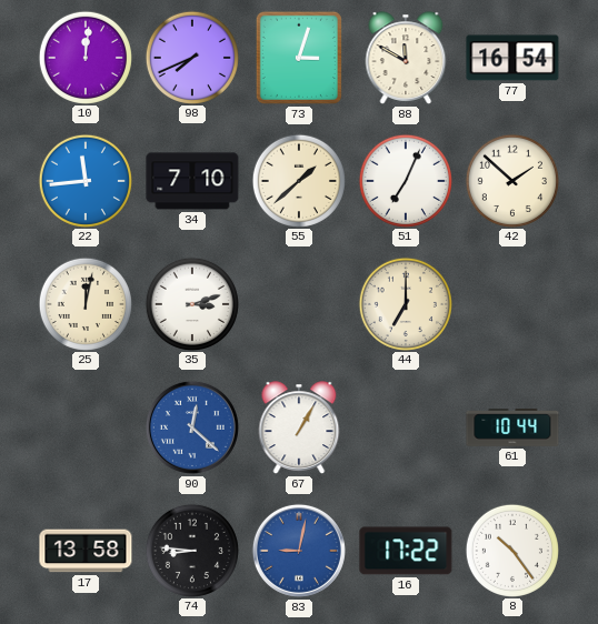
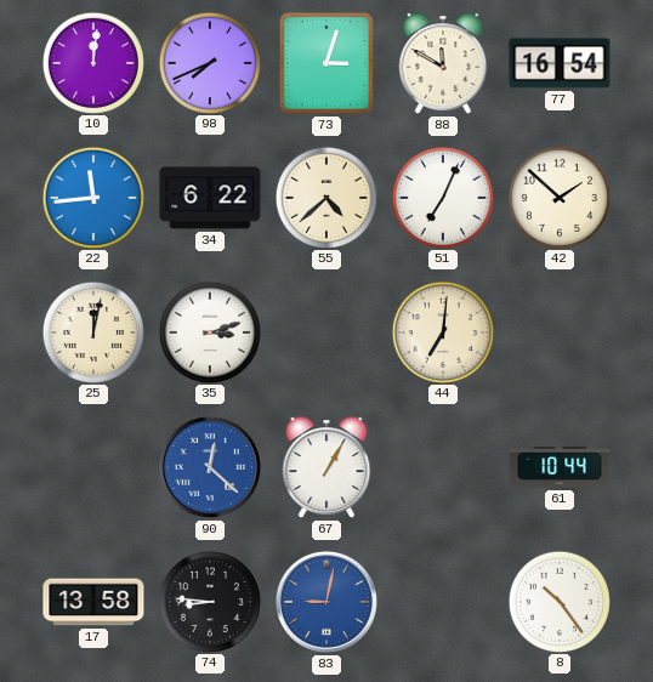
34: 7:10 -> 6:22
55: 1:38 -> 4:38
44: 7:00 -> 7:01
16: 17:22 -> none
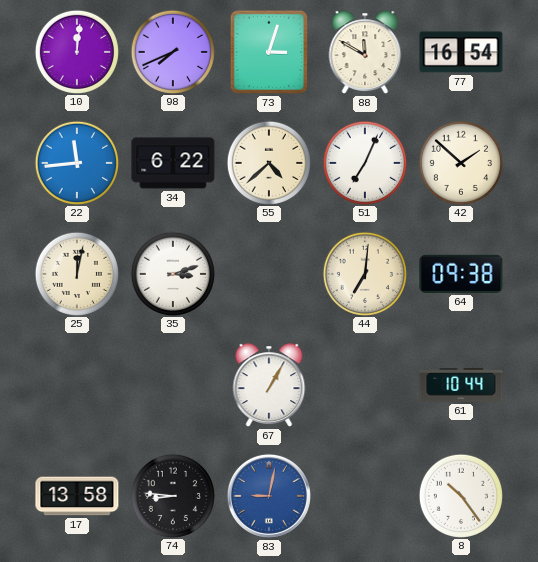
64: none -> 09:38
90: 12:22 -> none
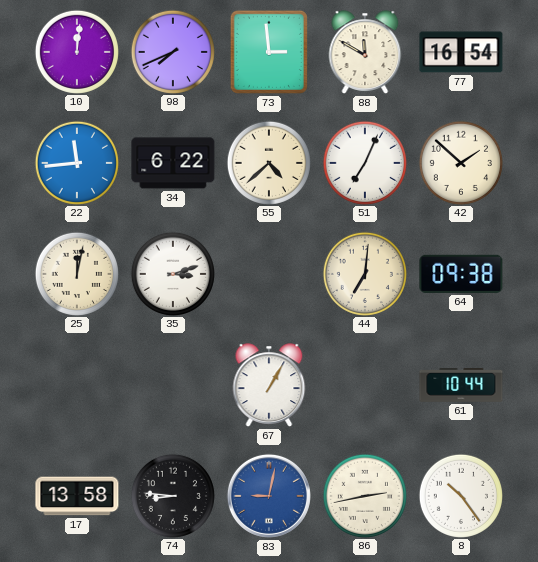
73: 3:03 -> 2:59
86: none -> 2:43
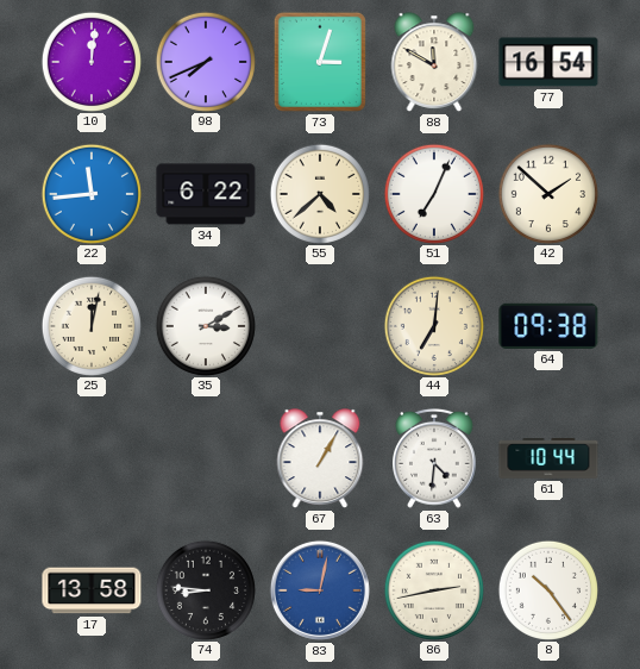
73: 2:59 -> 3:03
35: 3:12 -> 3:10
63: none -> 4:31
